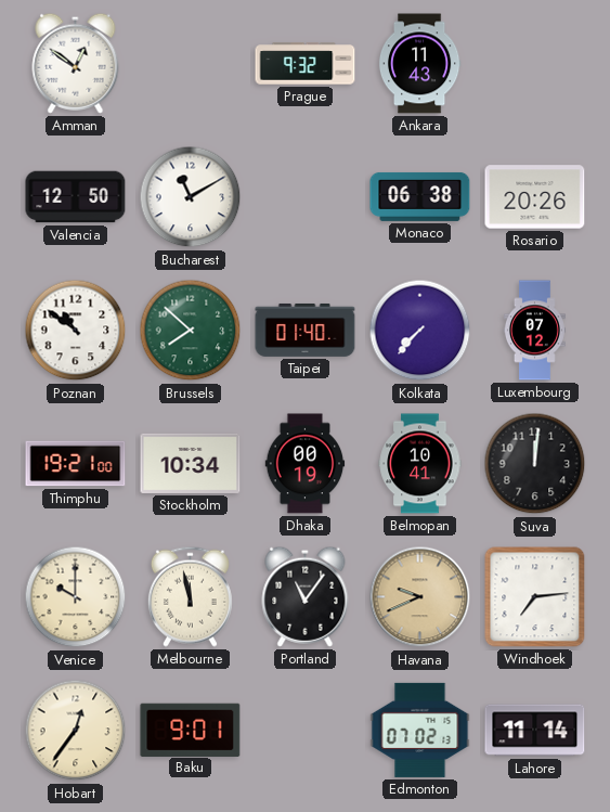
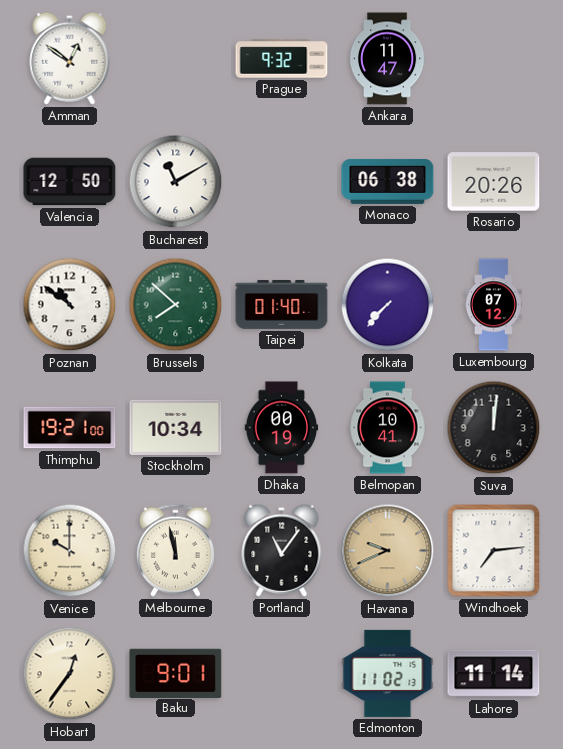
Ankara: 11:43 -> 11:47
Edmonton: 07:02 -> 11:02
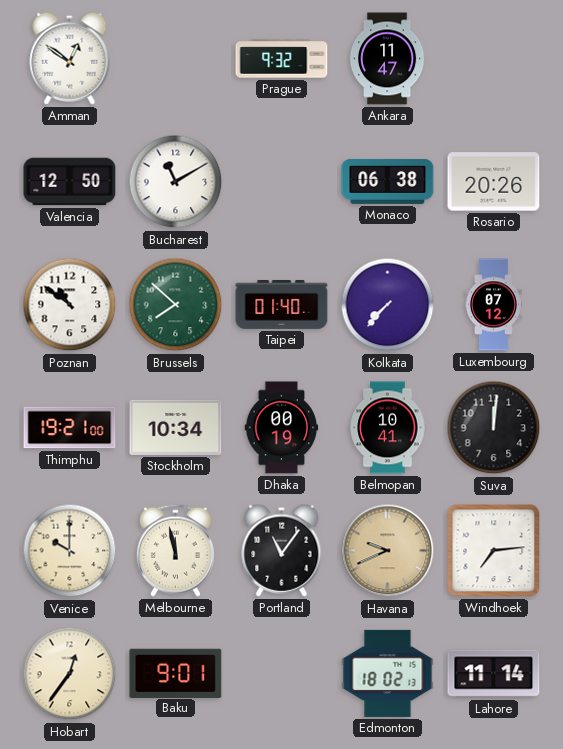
Edmonton: 11:02 -> 18:02
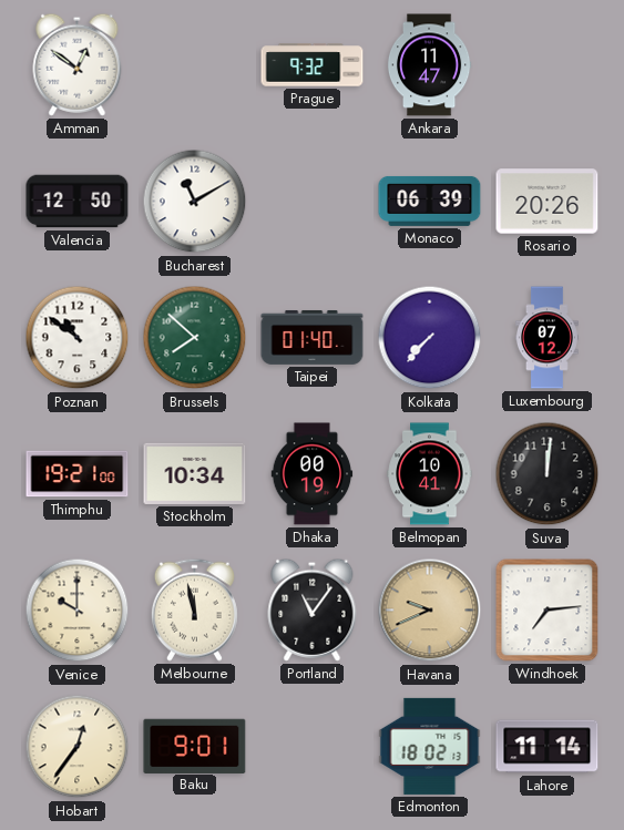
Monaco: 06:38 -> 06:39
